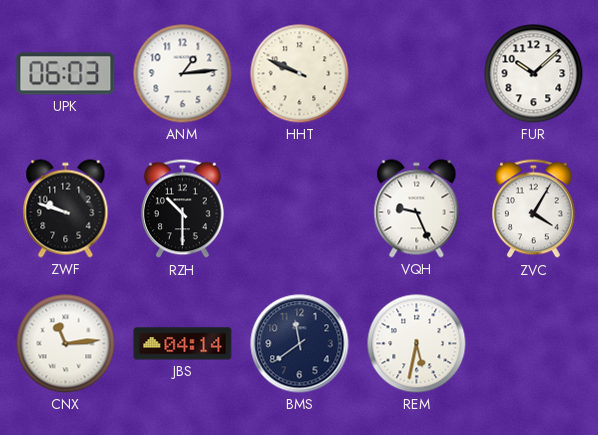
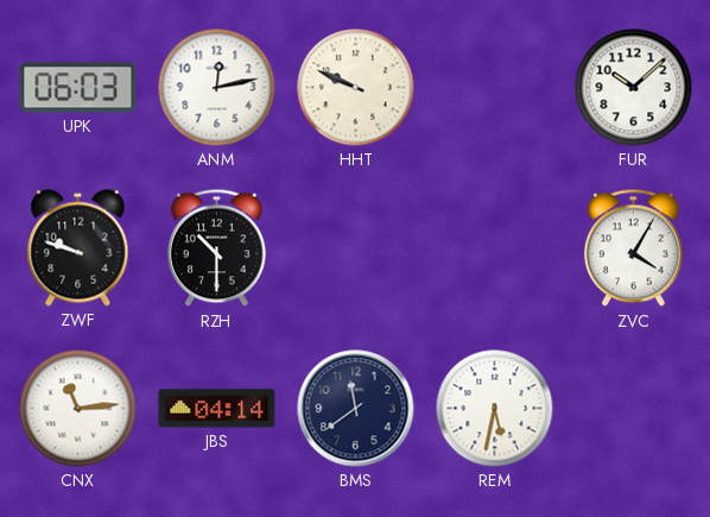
ANM: 1:14 -> 12:13
VQH: 9:26 -> none
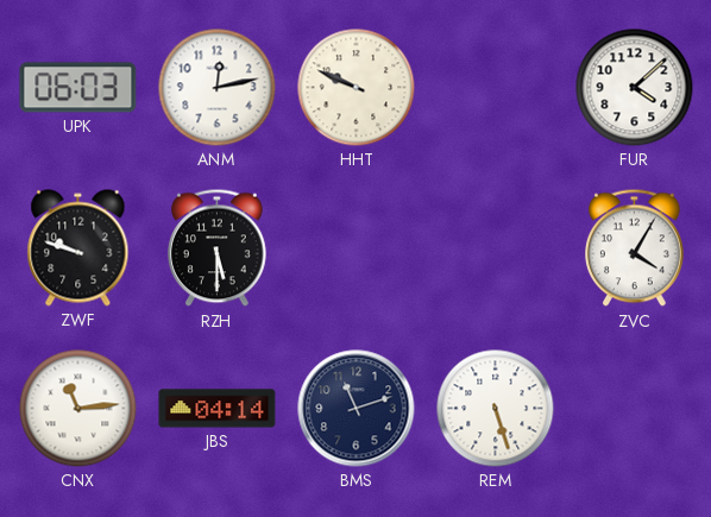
FUR: 10:08 -> 4:08
RZH: 10:30 -> 5:30
BMS: 11:39 -> 11:12
REM: 5:32 -> 5:27
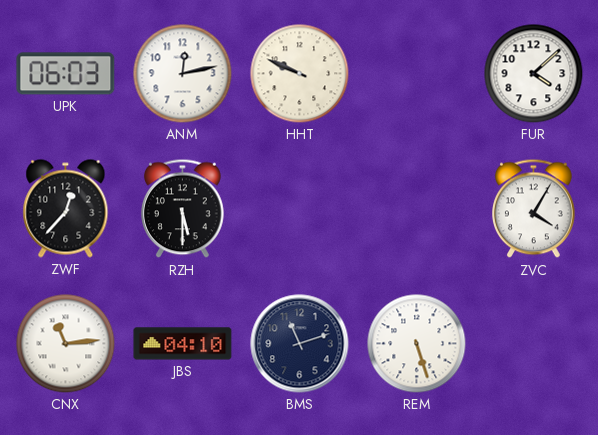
ZWF: 9:48 -> 12:37
JBS: 04:14 -> 04:10
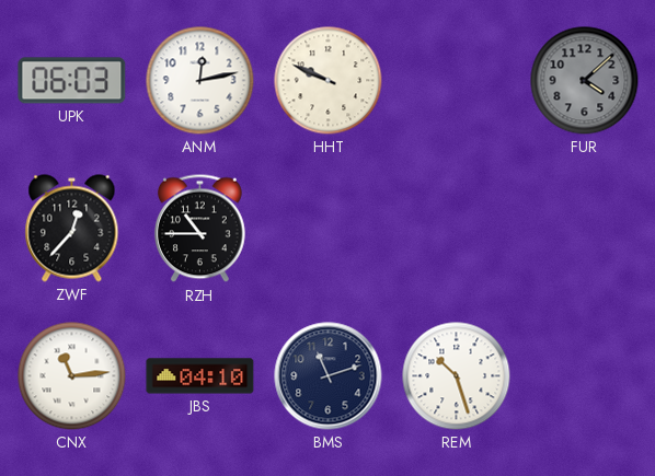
FUR dial: white -> grey
RZH: 5:30 -> 10:45
ZVC: 4:05 -> none
REM: 5:27 -> 10:27
